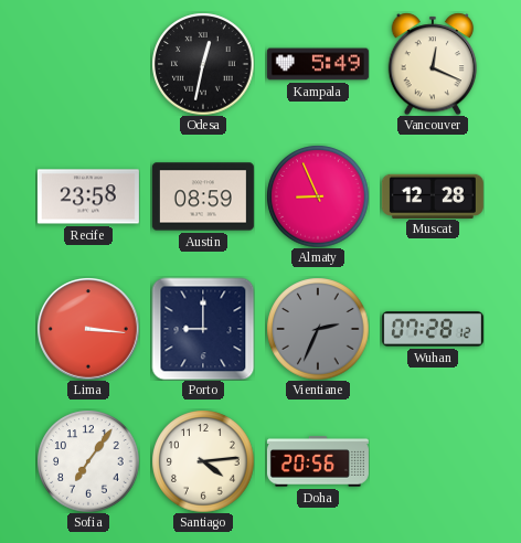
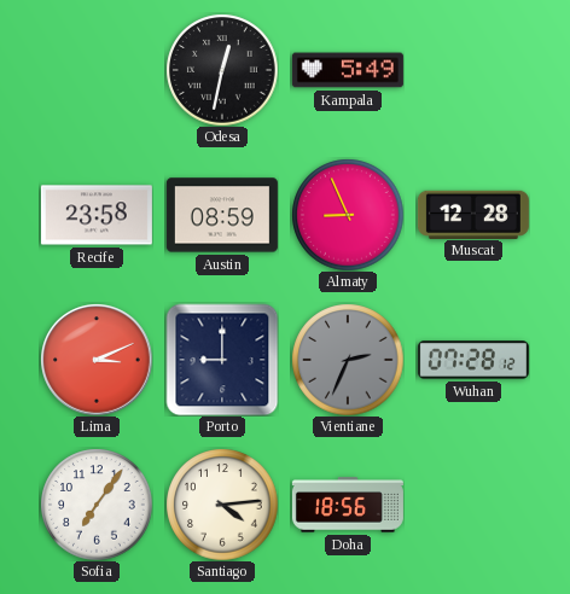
Vancouver: 12:19 -> none
Lima: 3:16 -> 3:11
Doha: 20:56 -> 18:56
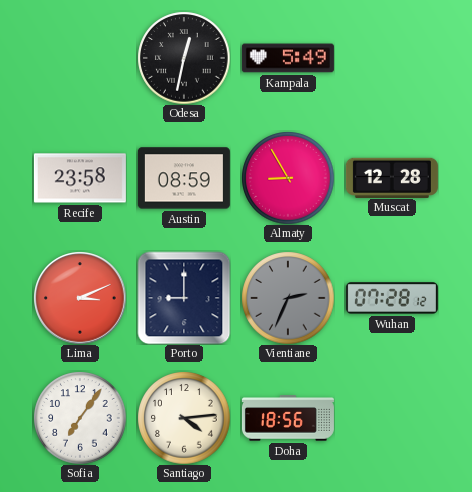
Almaty: 8:56 -> 8:55
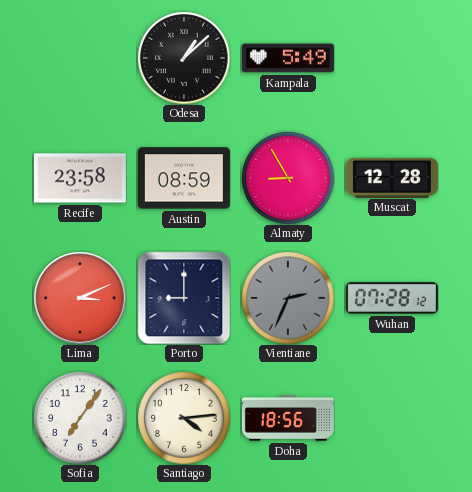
Odesa: 12:32 -> 1:08
